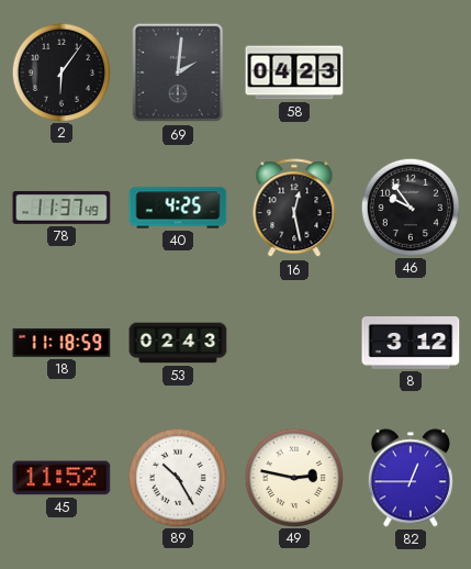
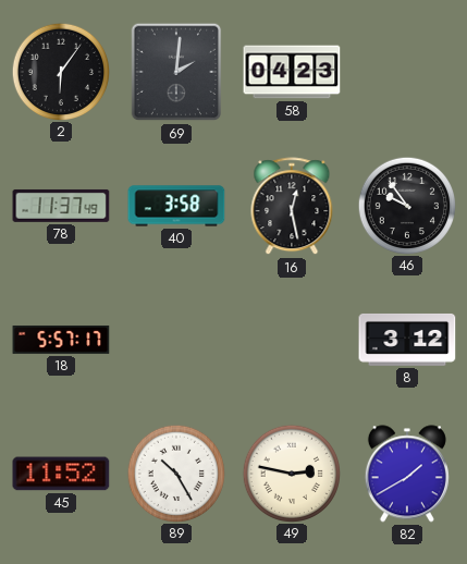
40: 4:25 -> 3:58
18: 11:18 -> 5:57
53: 02:43 -> none
82: 12:45 -> 1:40
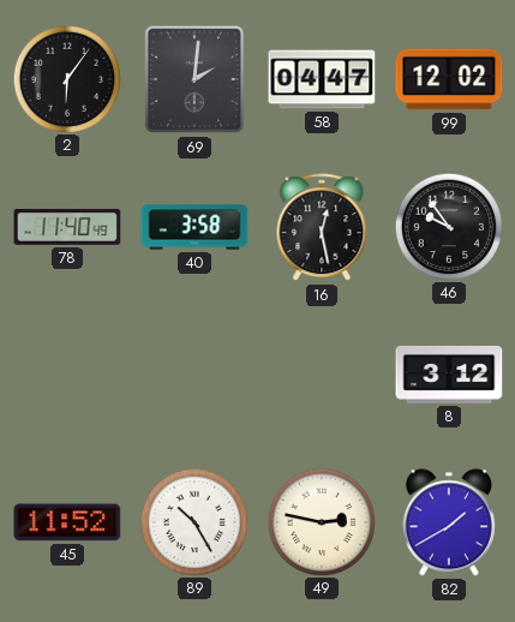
58: 04:23 -> 04:47
99: none -> 12:02
78: 11:37 -> 11:40
18: 5:57 -> none
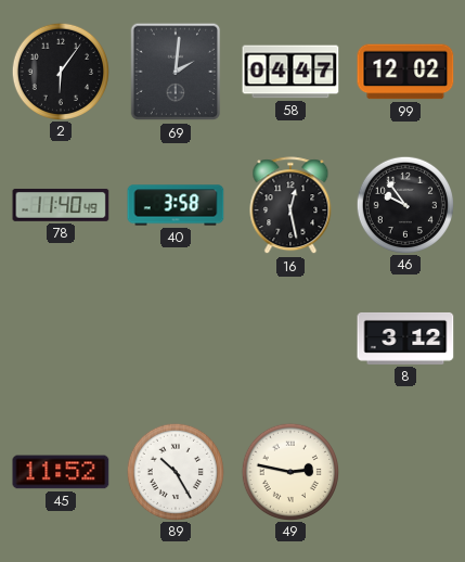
82: 1:40 -> none
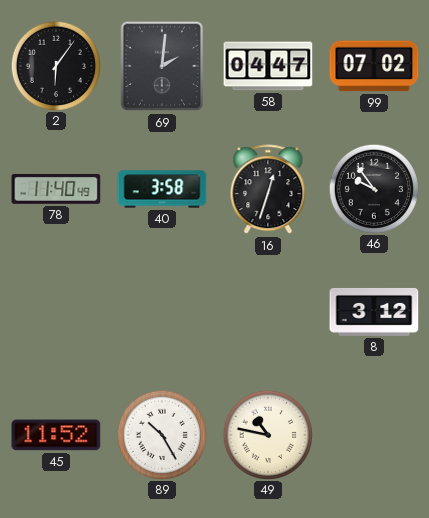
99: 12:02 -> 07:02
16: 12:28 -> 12:33
49: 2:47 -> 10:47
